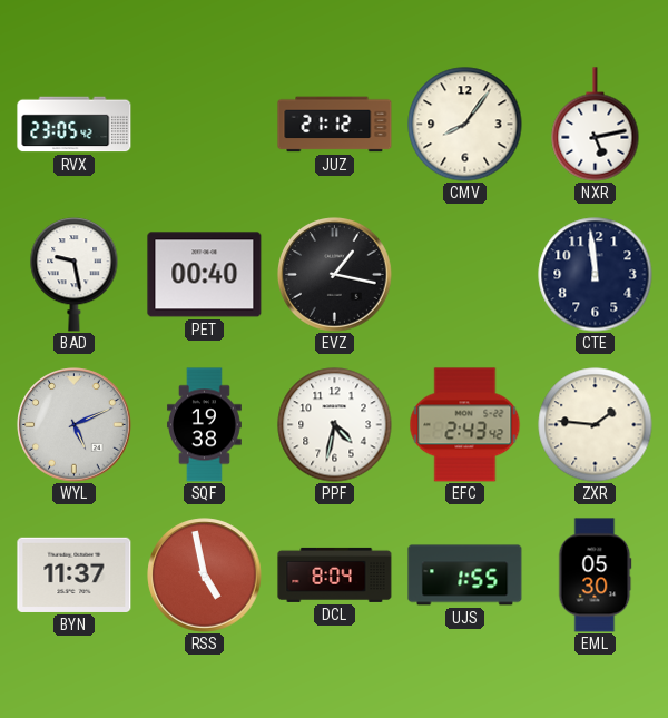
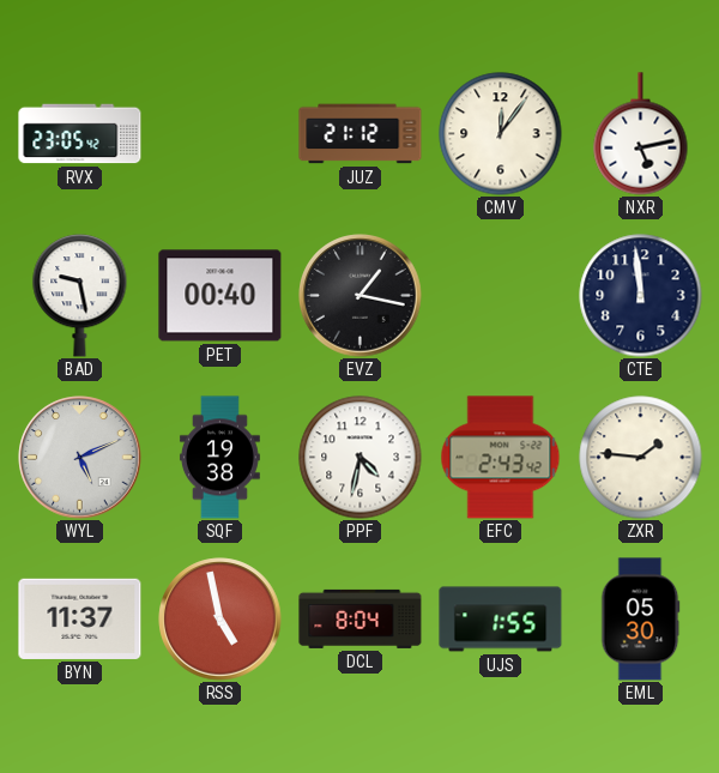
CMV: 8:06 -> 12:06
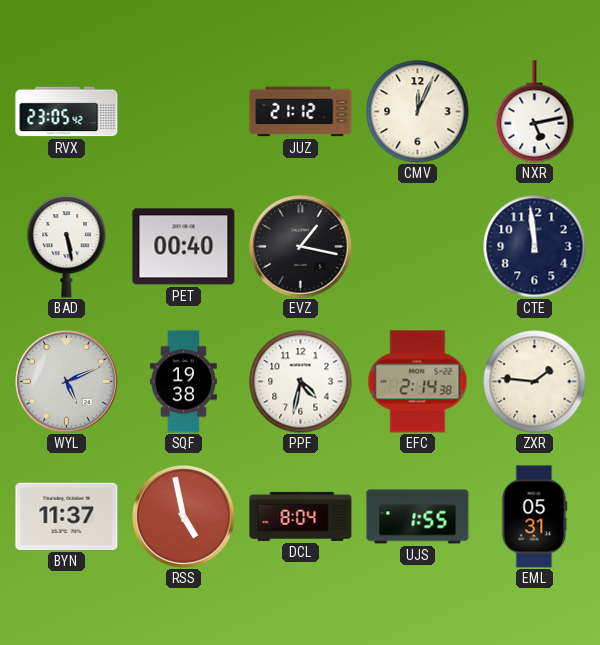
CMV: 12:06 -> 12:04
BAD: 9:28 -> 5:28
EFC: 2:43 -> 2:14
EML: 05:30 -> 05:31
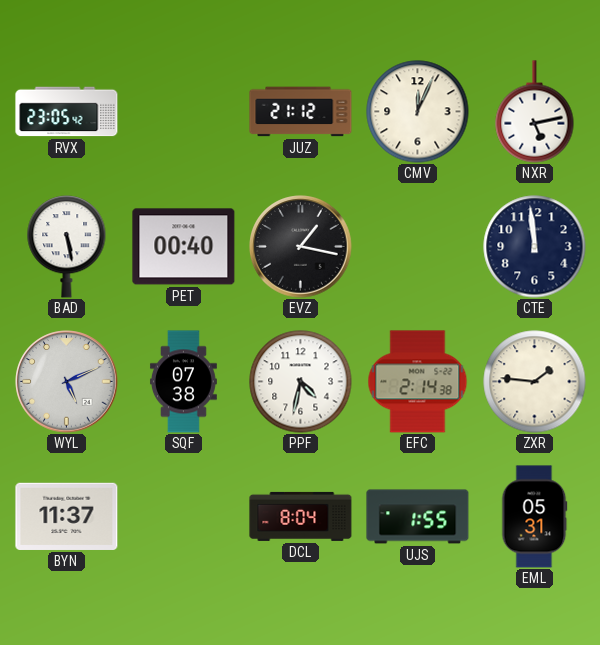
SQF: 19:38 -> 07:38
RSS: 4:58 -> none
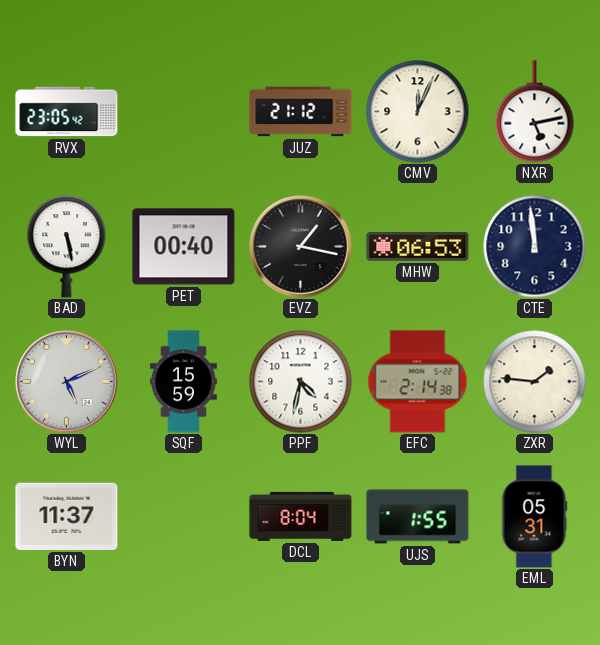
MHW: none -> 06:53
SQF: 07:38 -> 15:59
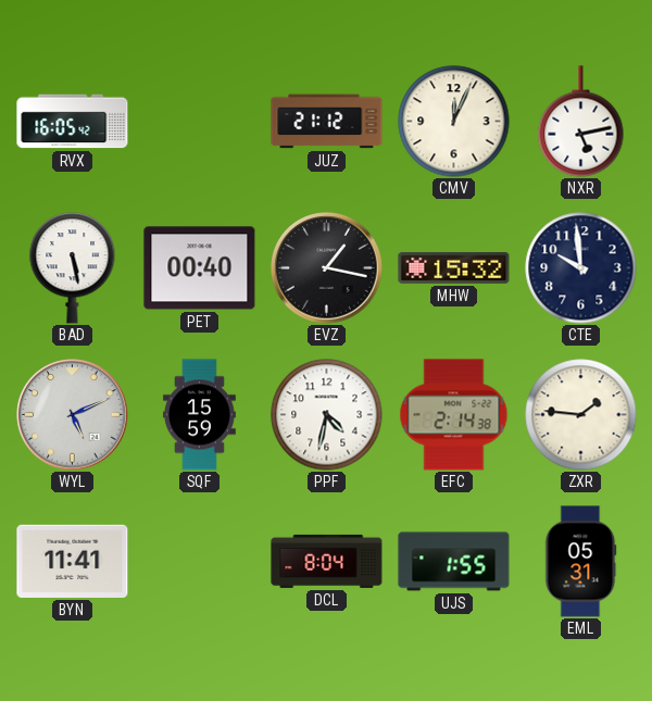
RVX: 23:05 -> 16:05
MHW: 06:53 -> 15:32
CTE: 11:59 -> 9:59
BYN: 11:37 -> 11:41
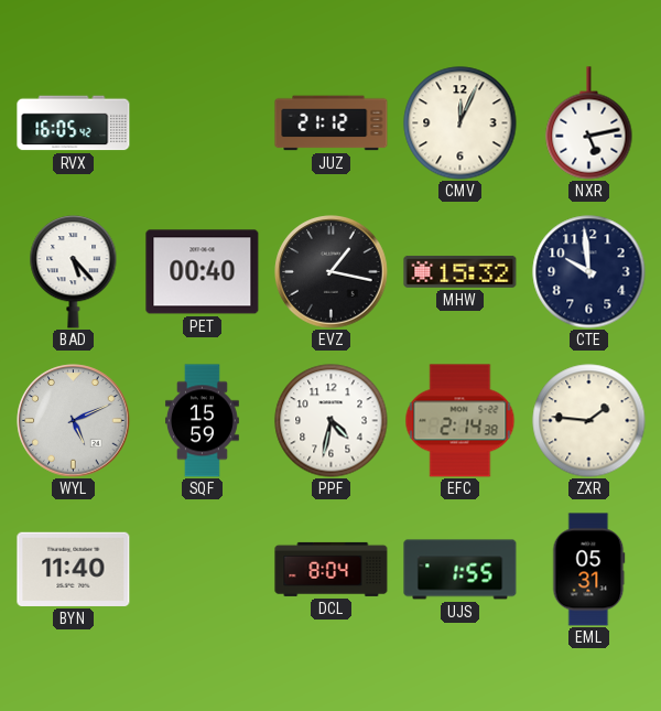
BAD: 5:28 -> 5:23
BYN: 11:41 -> 11:40
